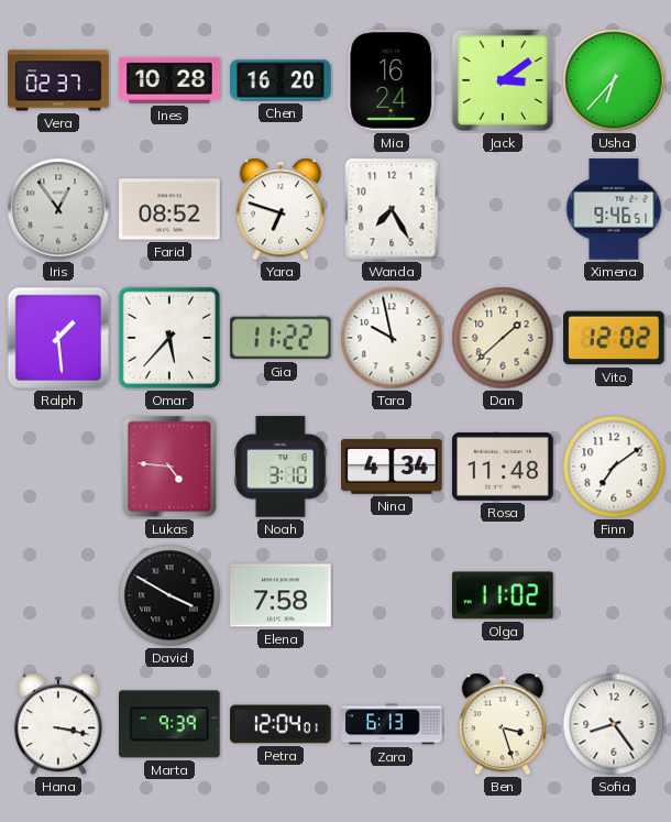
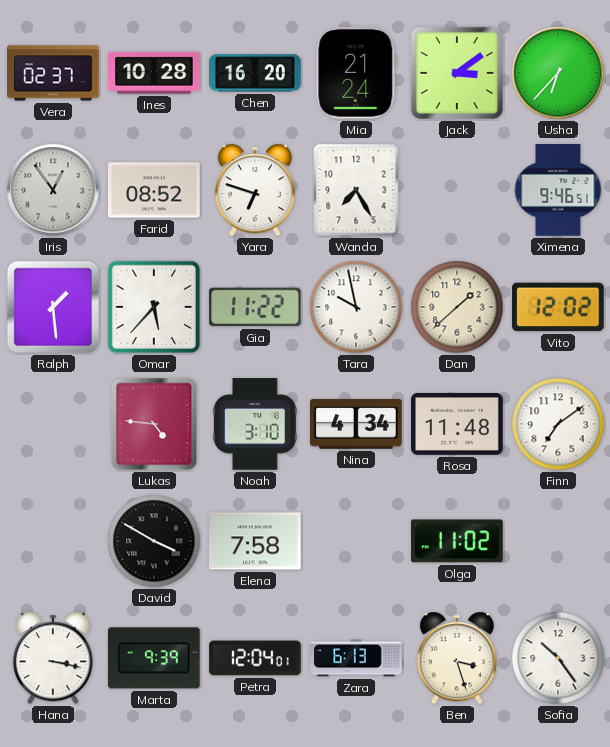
Mia: 16:24 -> 21:24
Sofia: 8:24 -> 10:24
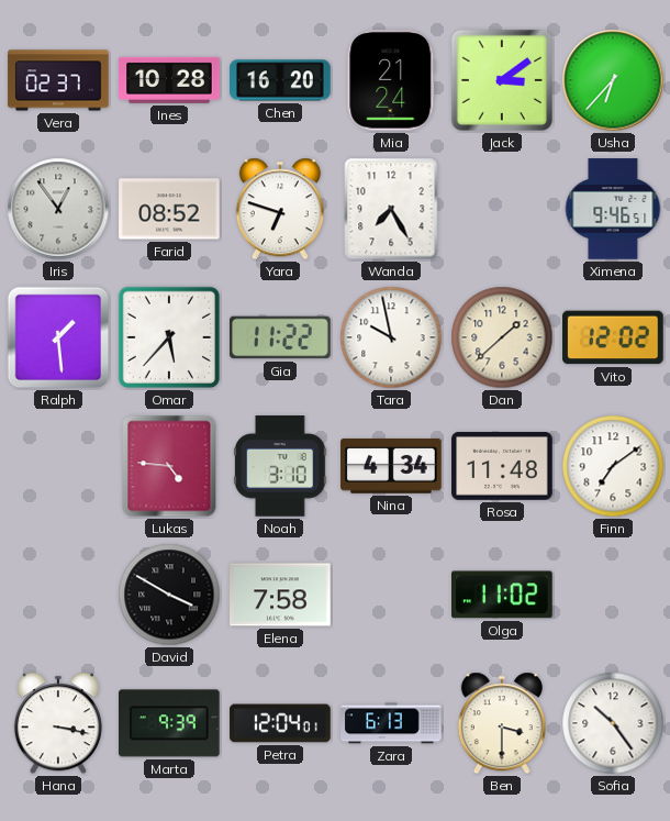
Ben: 3:27 -> 3:30
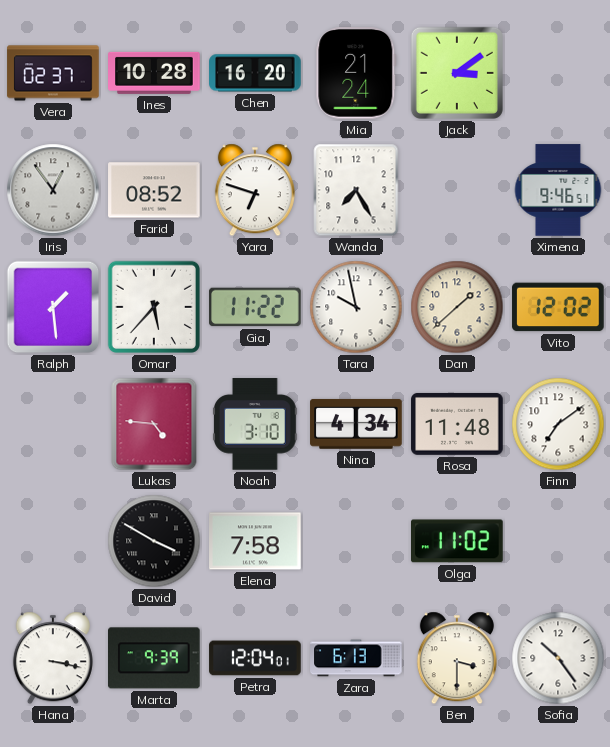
Usha: 6:37 -> none
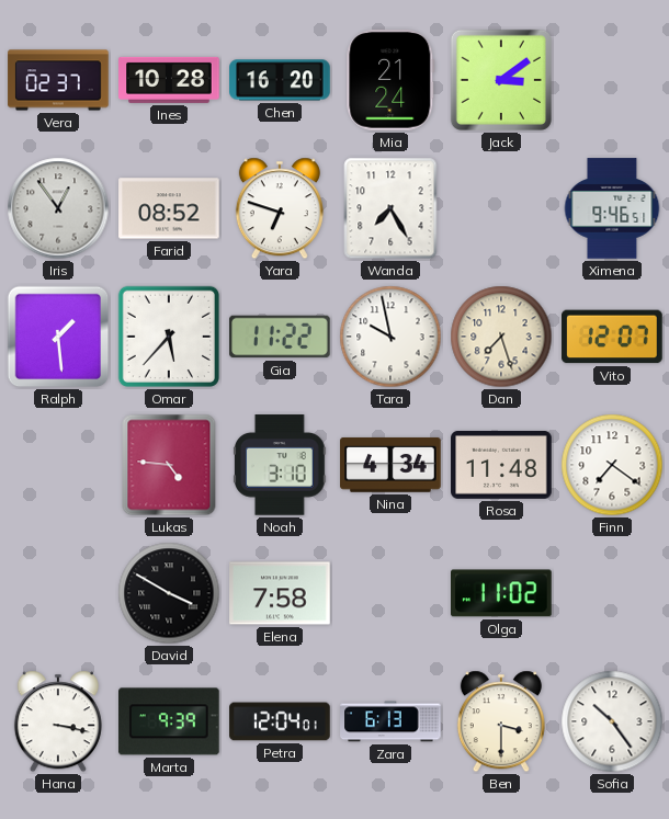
Dan: 1:38 -> 7:27
Vito: 12:02 -> 12:07
Finn: 7:09 -> 7:21
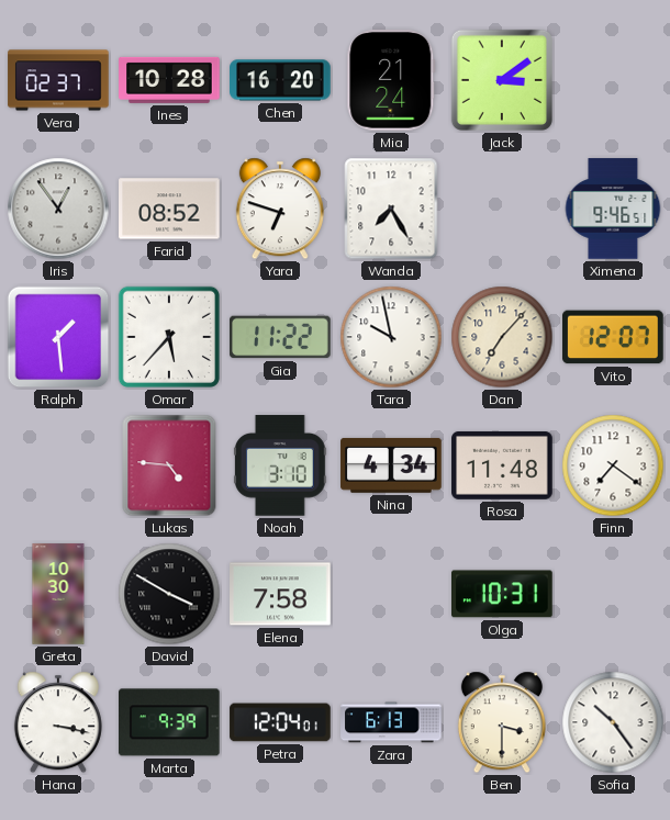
Dan: 7:27 -> 7:07
Greta: none -> 10:30
Olga: 11:02 -> 10:31
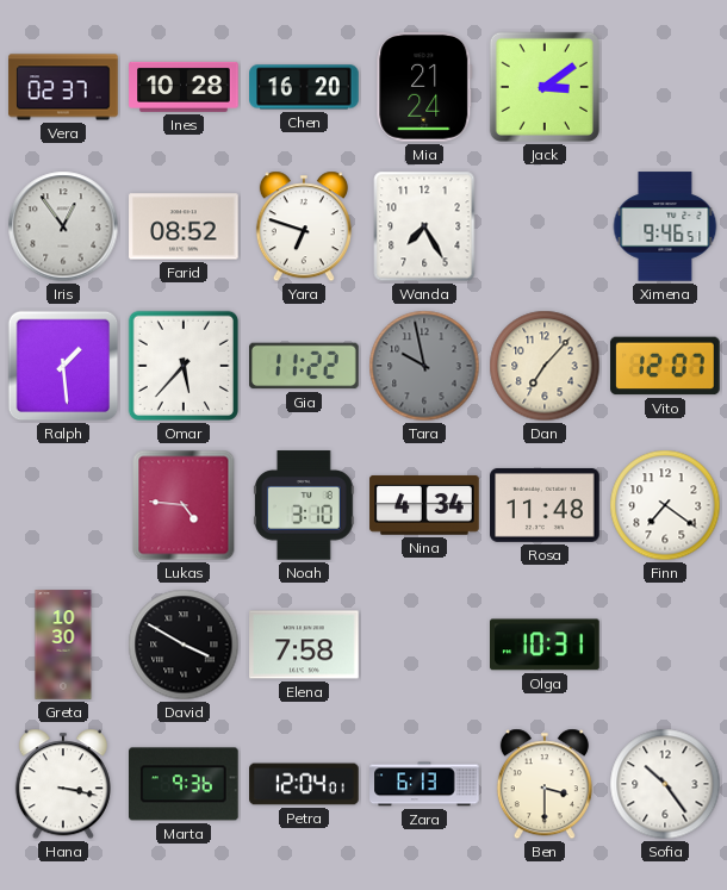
Tara dial: white -> grey
Marta: 9:39 -> 9:36
